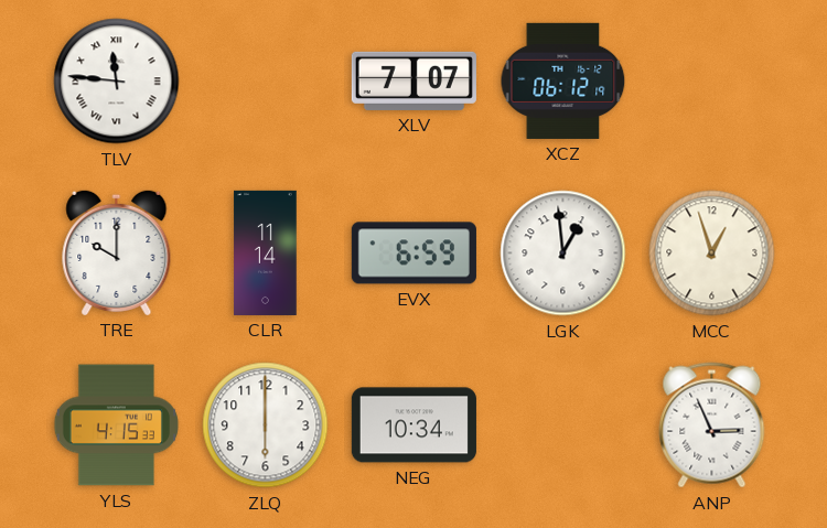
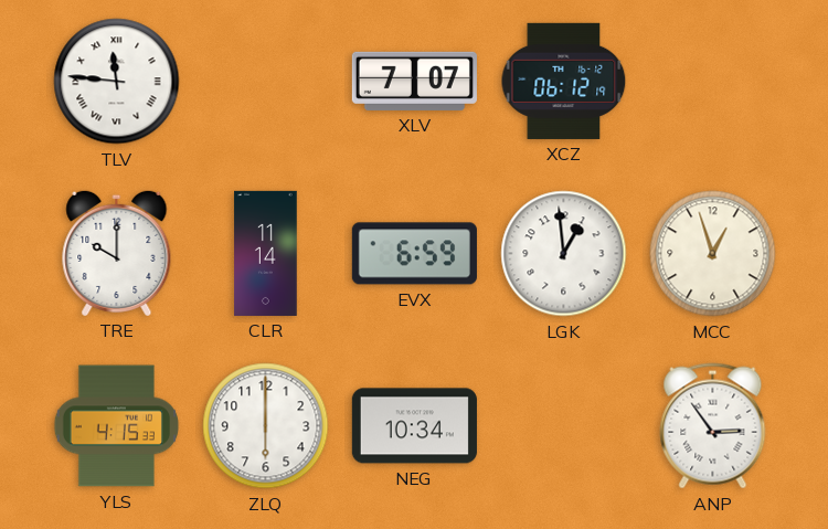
ANP: 2:56 -> 2:54
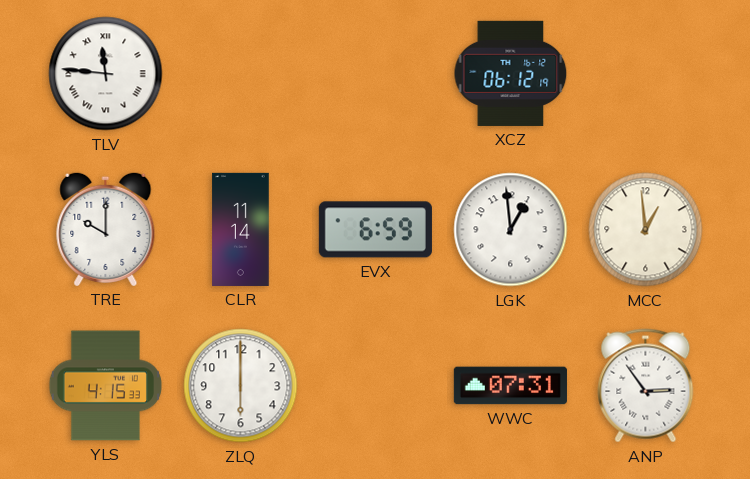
XLV: 7:07 -> none
MCC: 12:57 -> 12:59
NEG: 10:34 -> none
WWC: none -> 07:31
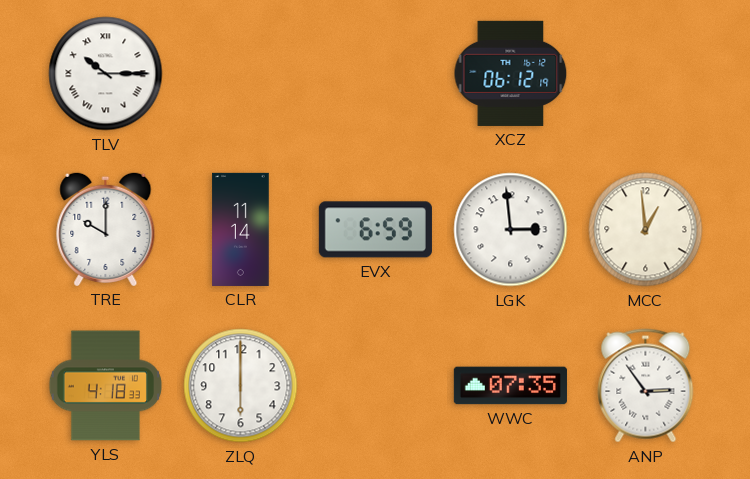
TLV: 11:46 -> 10:15
LGK: 12:59 -> 2:59
YLS: 4:15 -> 4:18
WWC: 07:31 -> 07:35
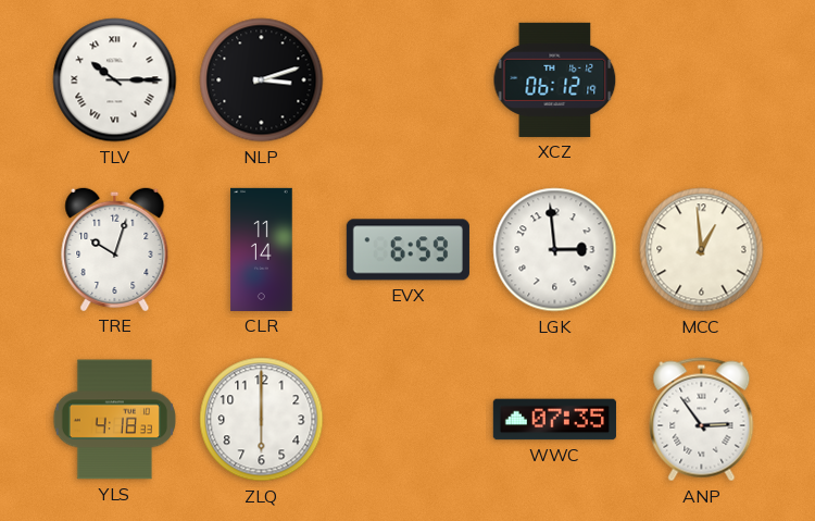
NLP: none -> 3:12
TRE: 10:00 -> 10:03
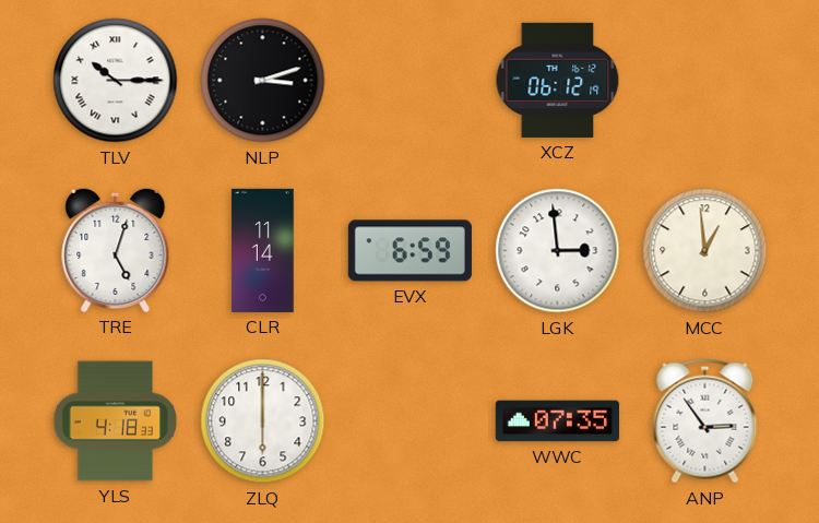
TRE: 10:03 -> 5:03
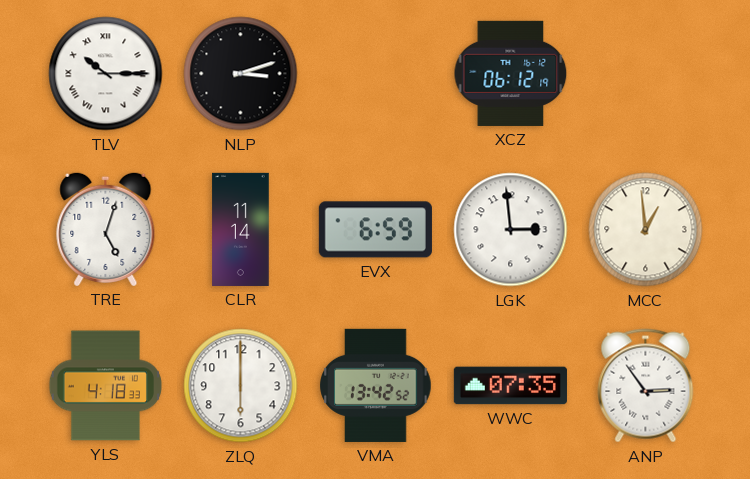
VMA: none -> 13:42
